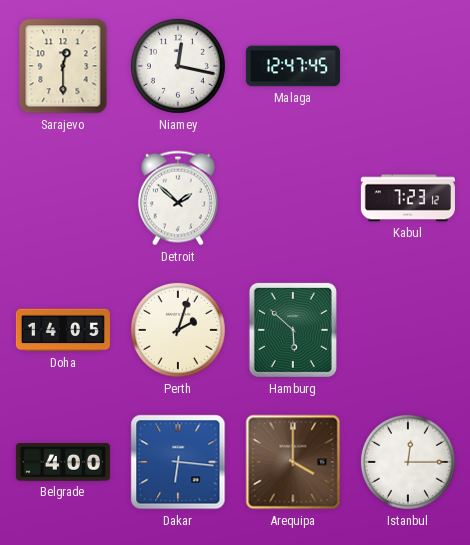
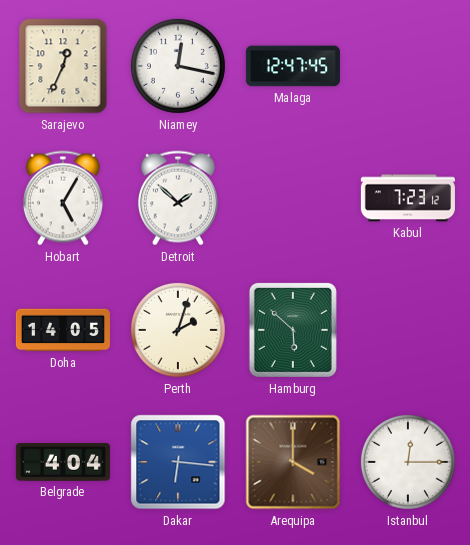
Sarajevo: 12:30 -> 12:34
Hobart: none -> 5:05
Belgrade: 4:00 -> 4:04
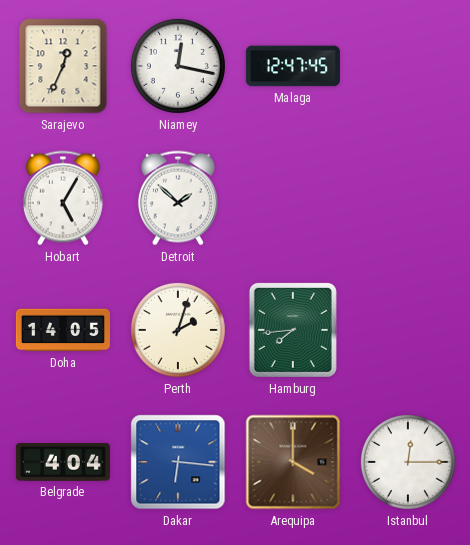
Kabul: 7:23 -> none
Hamburg: 5:52 -> 7:44
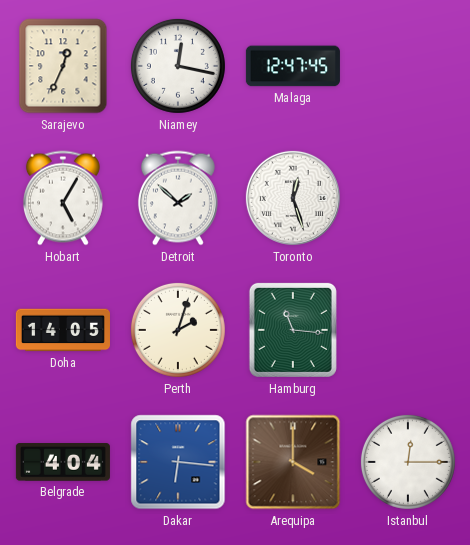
Toronto: none -> 12:27
Hamburg: 7:44 -> 11:16
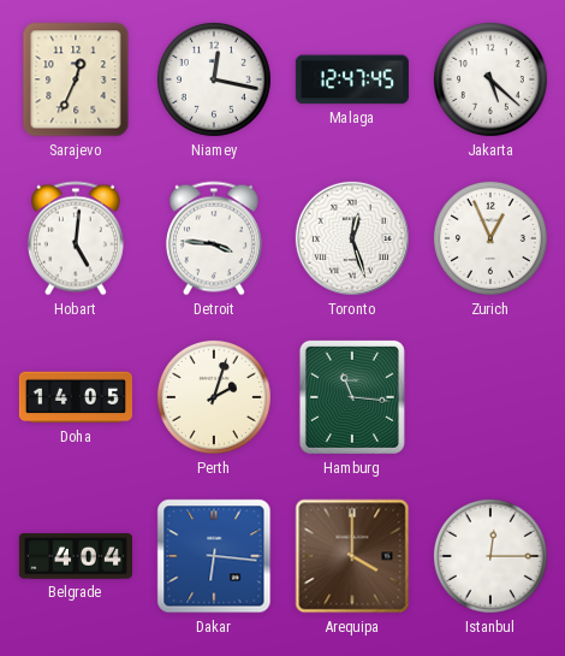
Jakarta: none -> 5:22
Hobart: 5:05 -> 5:01
Detroit: 1:52 -> 3:46
Zurich: none -> 12:56
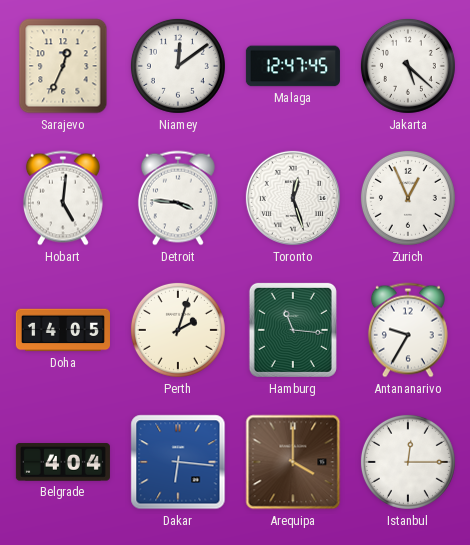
Niamey: 12:17 -> 12:09
Antananarivo: none -> 9:35
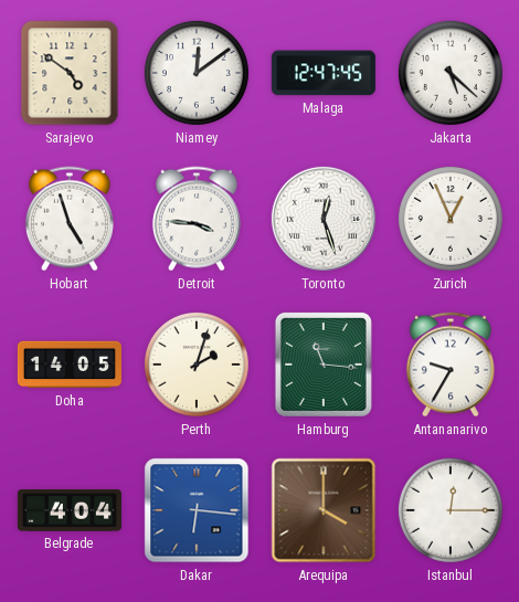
Sarajevo: 12:34 -> 4:51
Hobart: 5:01 -> 4:57
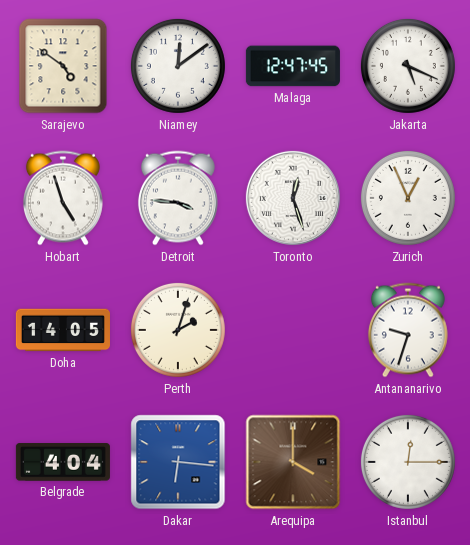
Jakarta: 5:22 -> 5:19
Hamburg: 11:16 -> none
Antananarivo: 9:35 -> 9:33
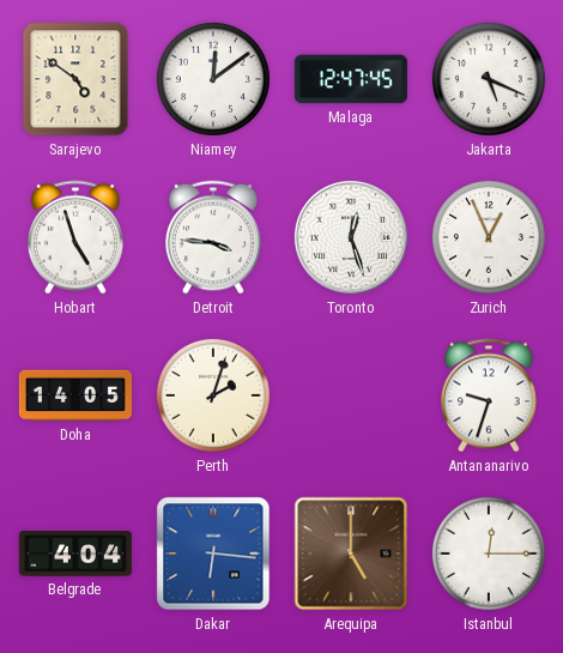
Arequipa: 4:00 -> 5:00
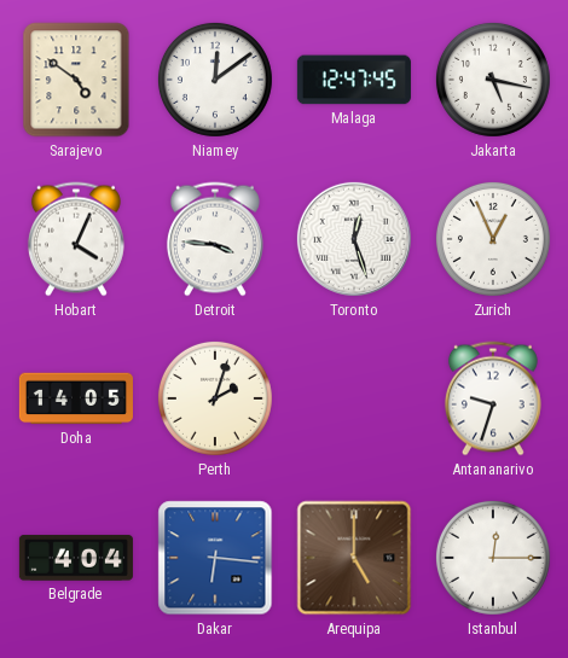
Jakarta: 5:19 -> 5:17
Hobart: 4:57 -> 4:04
